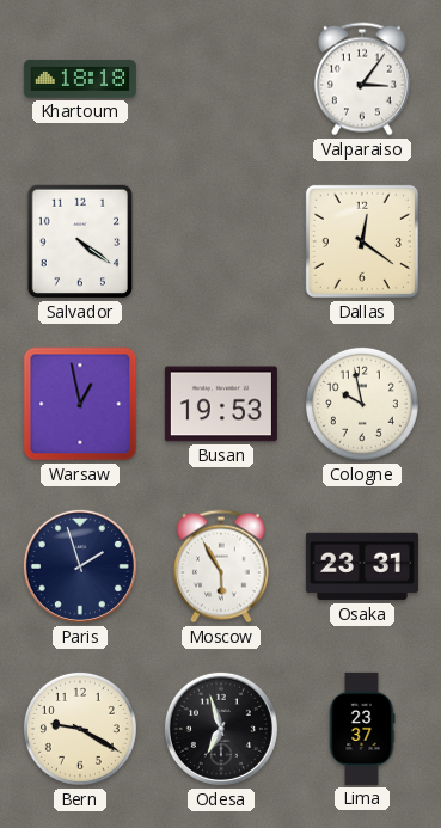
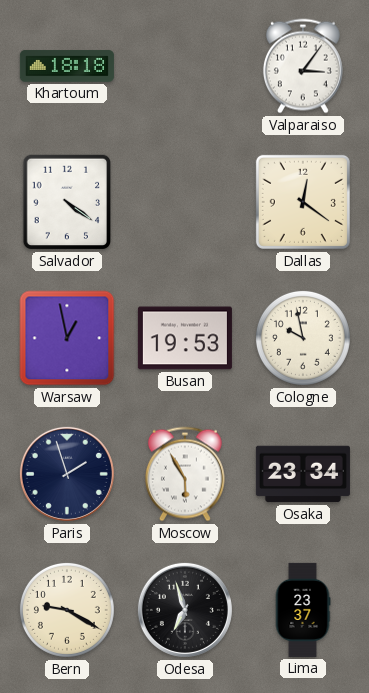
Osaka: 23:31 -> 23:34
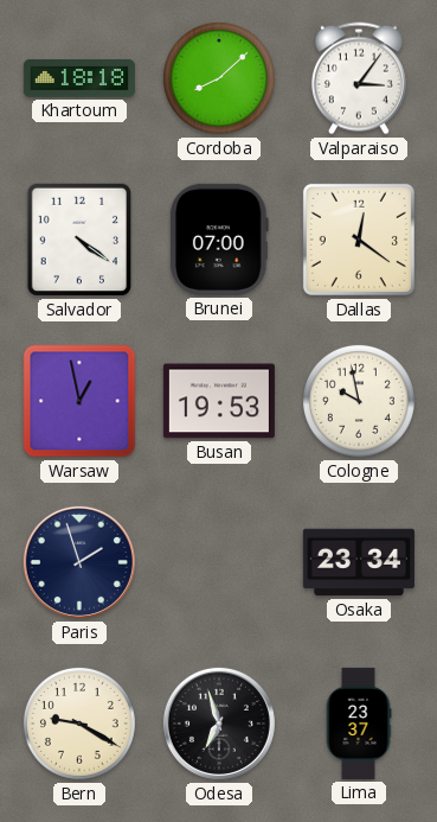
Cordoba: none -> 8:08
Brunei: none -> 07:00
Moscow: 5:55 -> none
